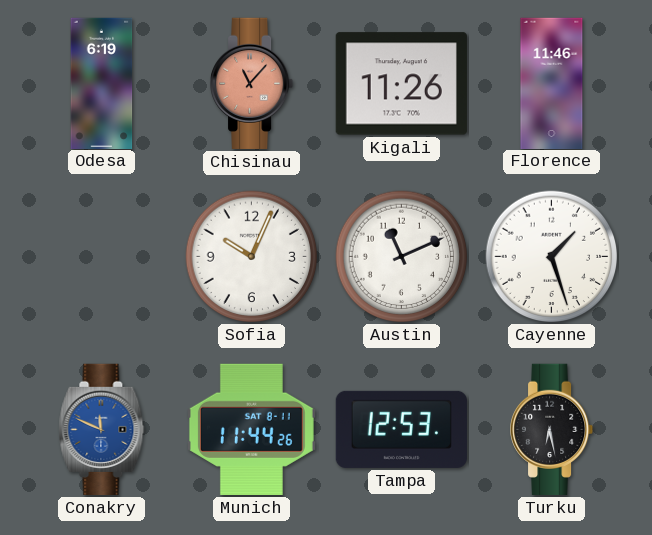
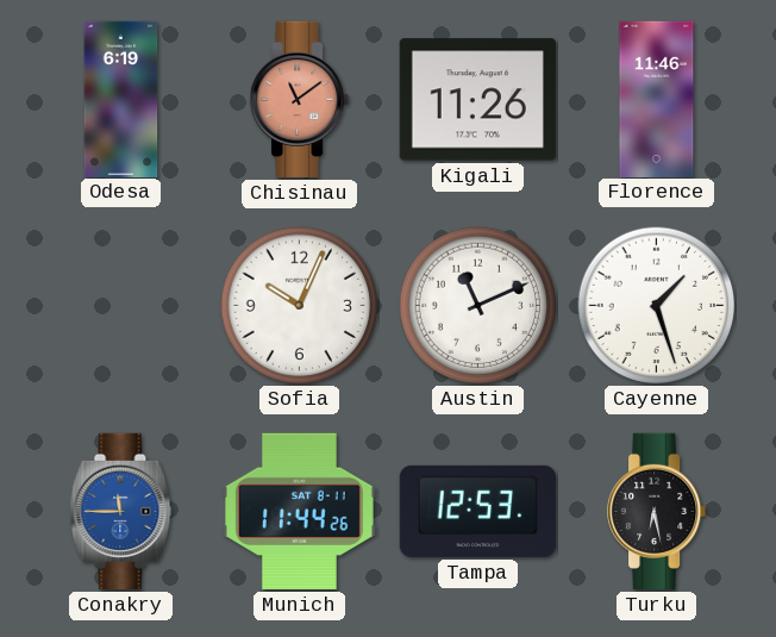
Chisinau: 11:07 -> 11:09
Conakry: 11:49 -> 11:45
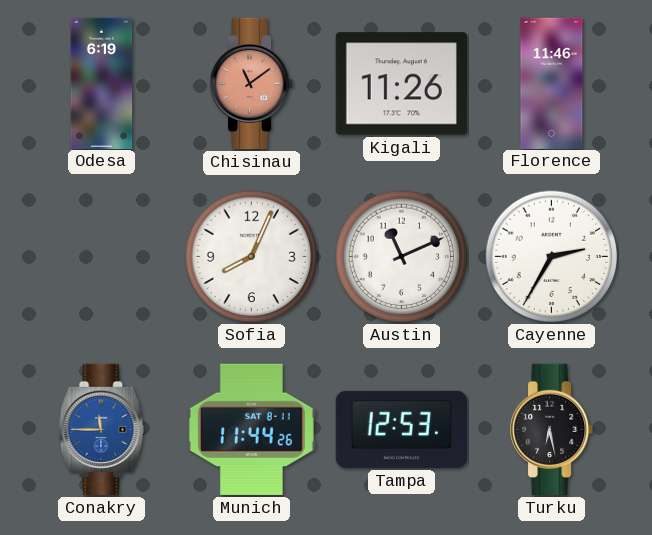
Sofia: 10:04 -> 8:04
Cayenne: 1:27 -> 2:35
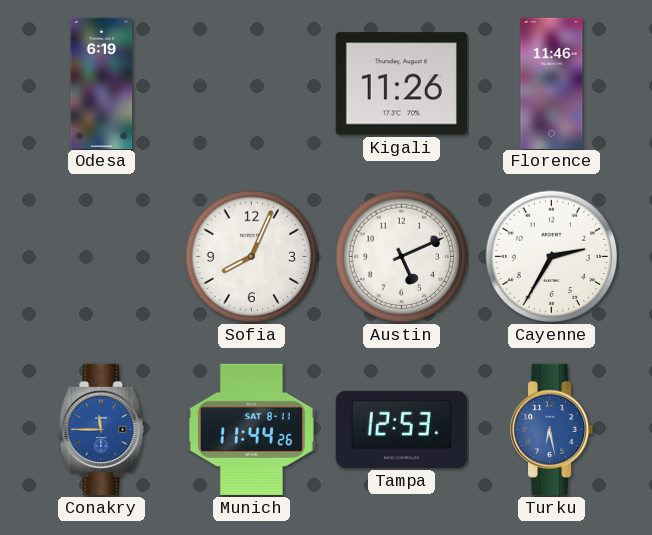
Chisinau: 11:09 -> none
Austin: 11:11 -> 5:11
Turku dial: black -> blue
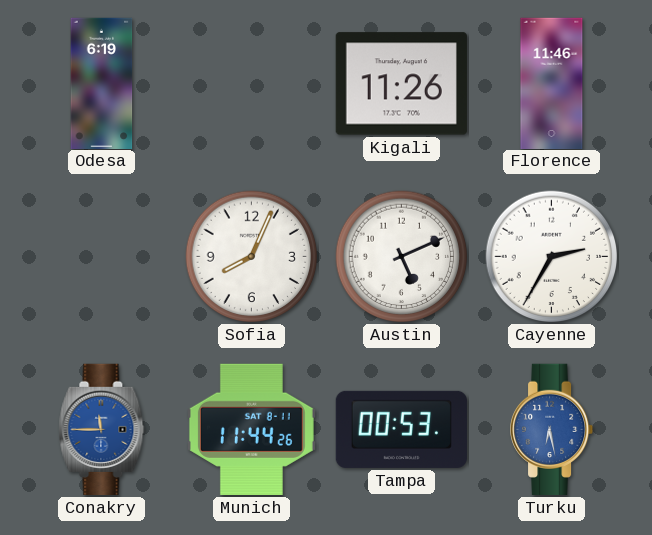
Tampa: 12:53 -> 00:53
